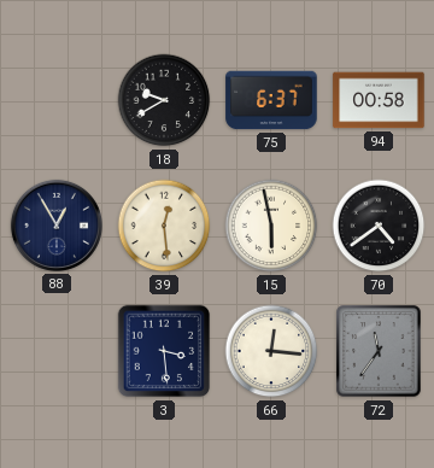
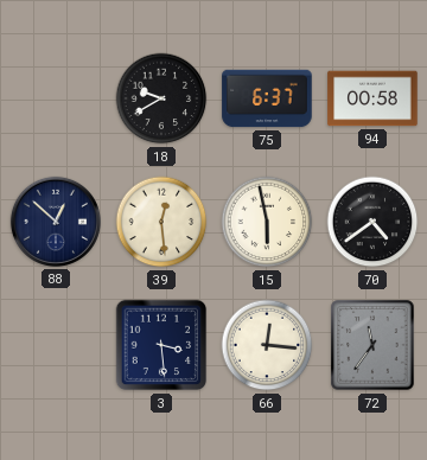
88: 12:55 -> 12:52
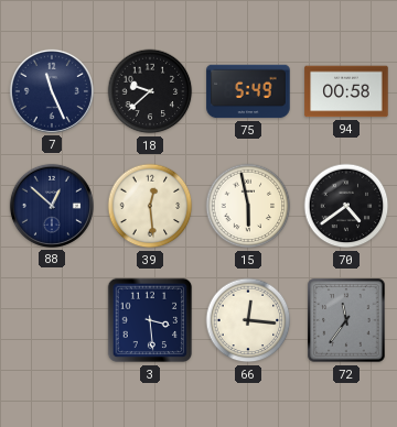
7: none -> 11:26
18: 9:40 -> 9:38
75: 6:37 -> 5:49
